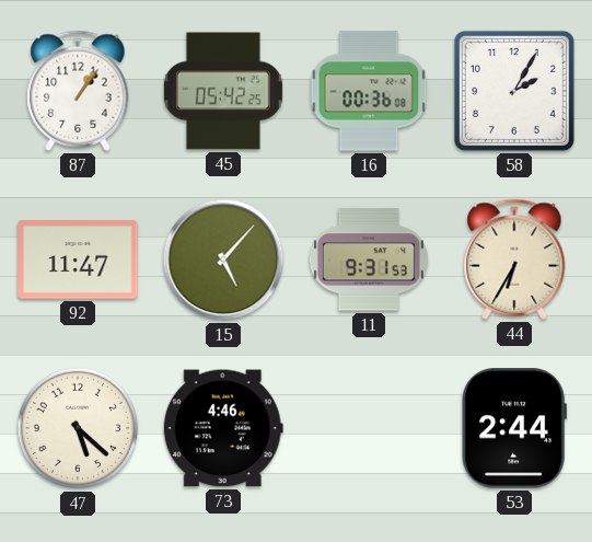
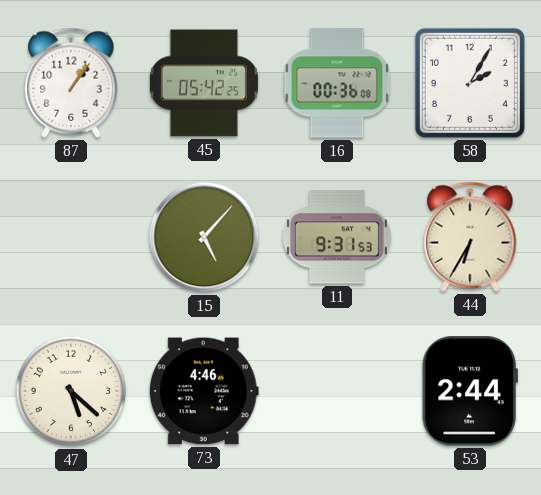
92: 11:47 -> none
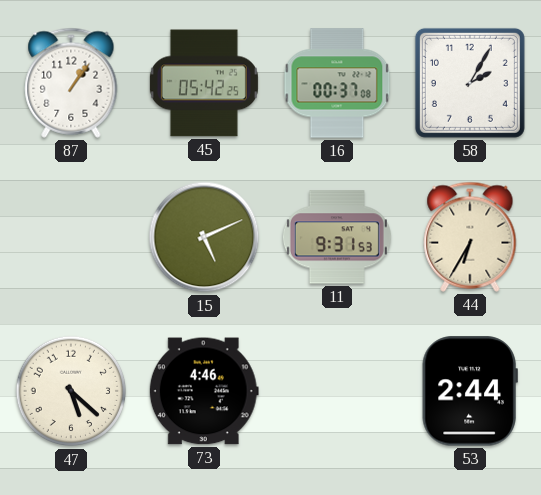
16: 00:36 -> 00:37
15: 5:07 -> 5:11
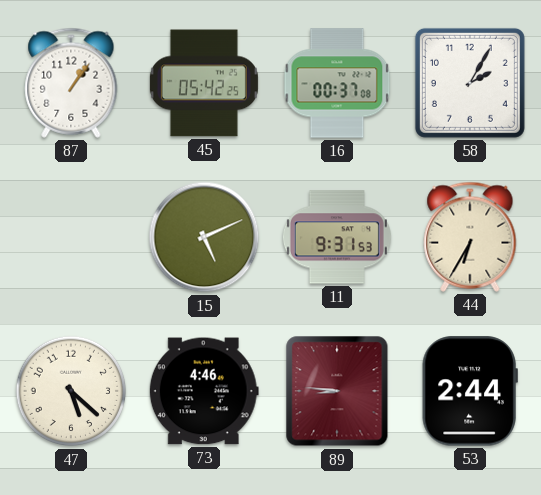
89: none -> 8:46
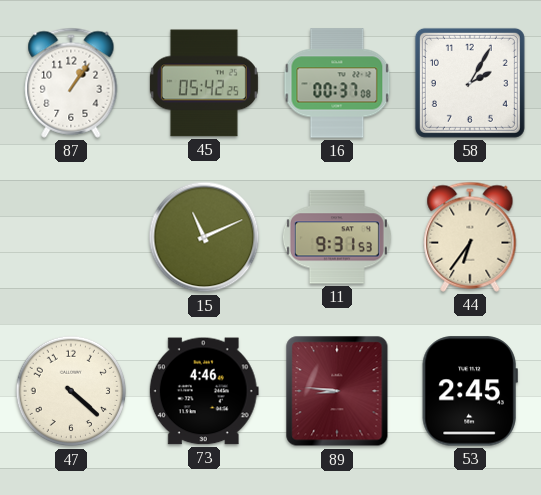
15: 5:11 -> 11:11
44: 6:35 -> 6:36
47: 5:22 -> 4:22
53: 2:44 -> 2:45
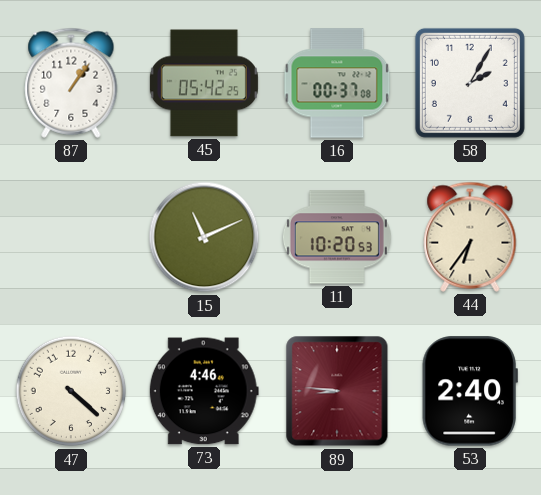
11: 9:31 -> 10:20
53: 2:45 -> 2:40
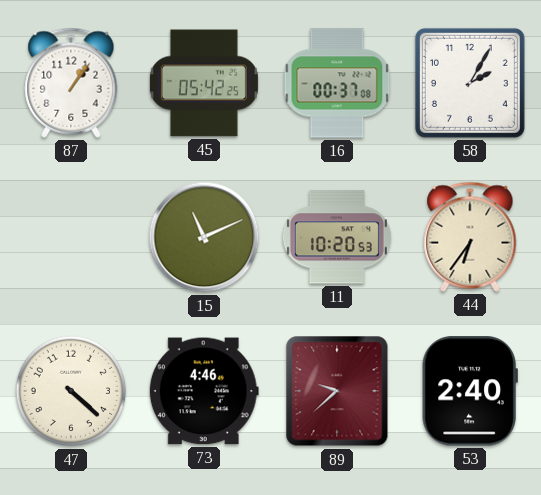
89: 8:46 -> 9:38
